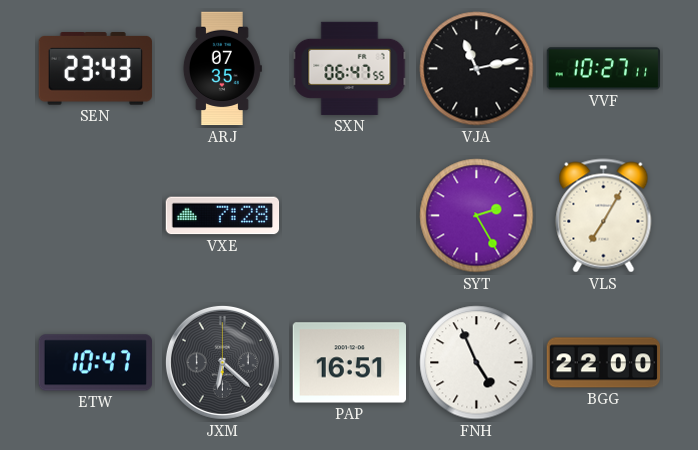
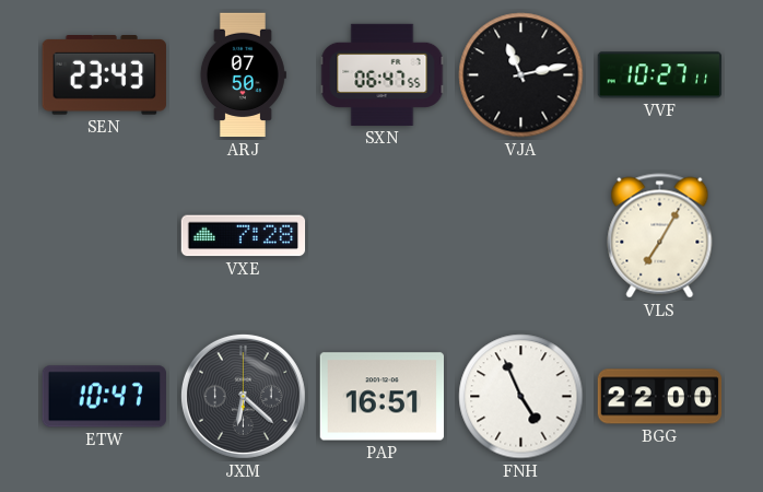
ARJ: 07:35 -> 07:50
SYT: 2:25 -> none
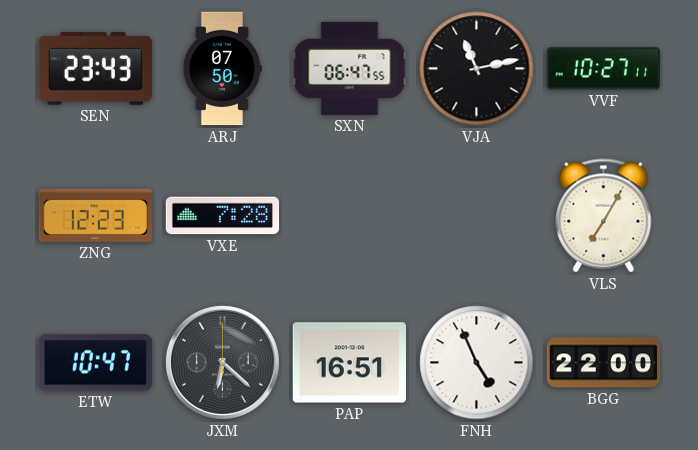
ZNG: none -> 12:23
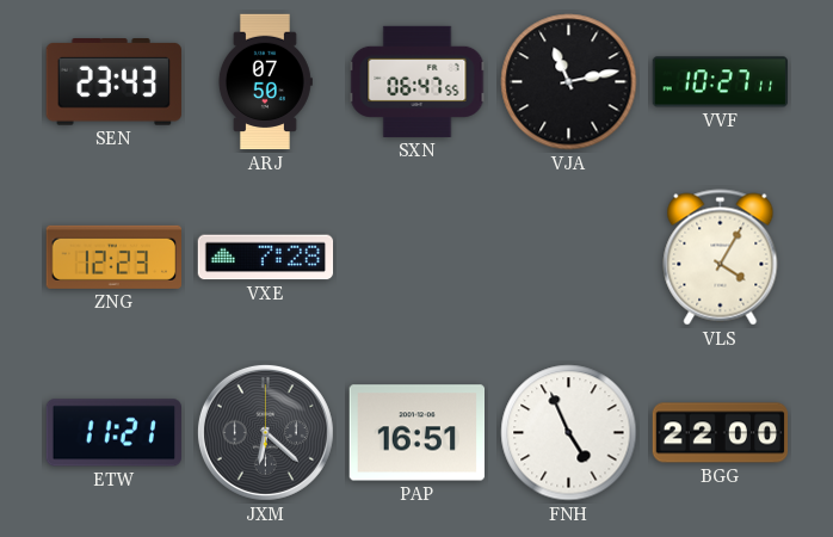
VLS: 7:05 -> 4:05
ETW: 10:47 -> 11:21
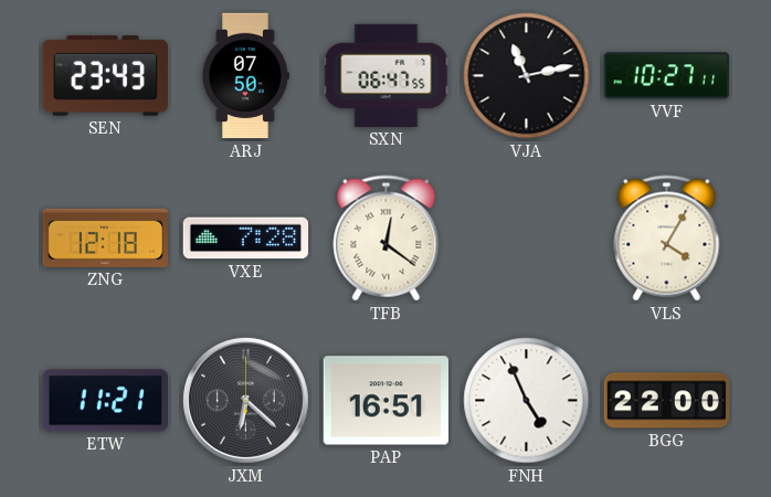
ZNG: 12:23 -> 12:18
TFB: none -> 12:21
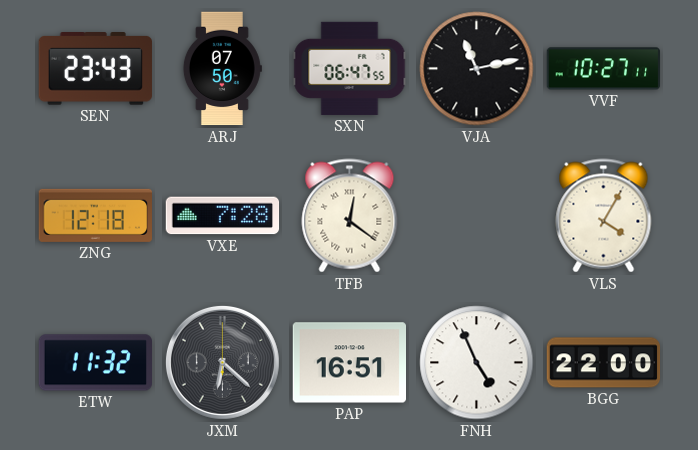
ETW: 11:21 -> 11:32
